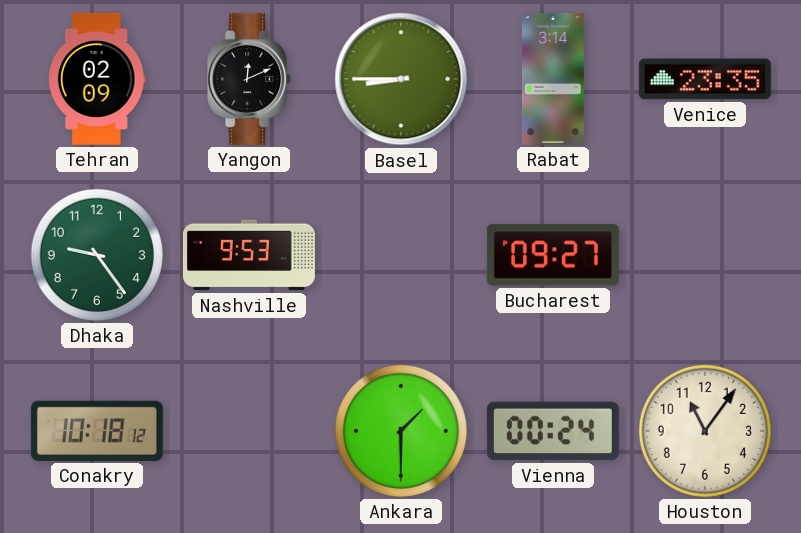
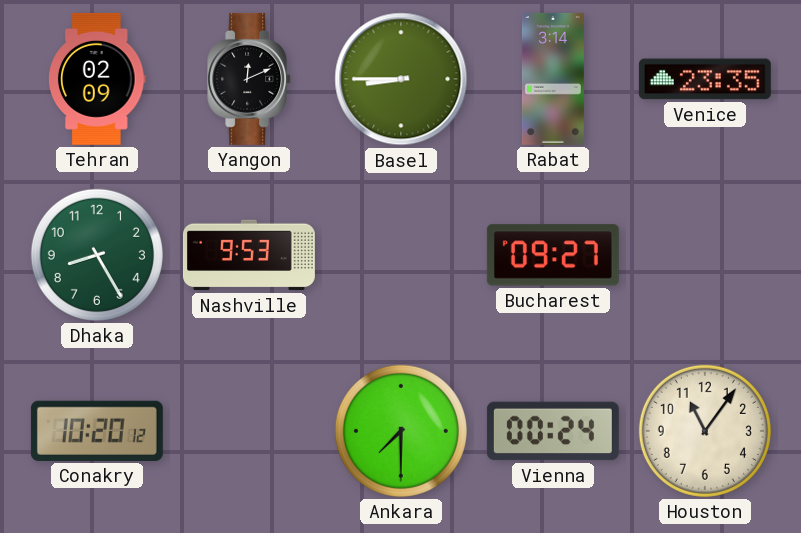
Dhaka: 9:24 -> 8:25
Conakry: 10:18 -> 10:20
Ankara: 1:30 -> 7:30
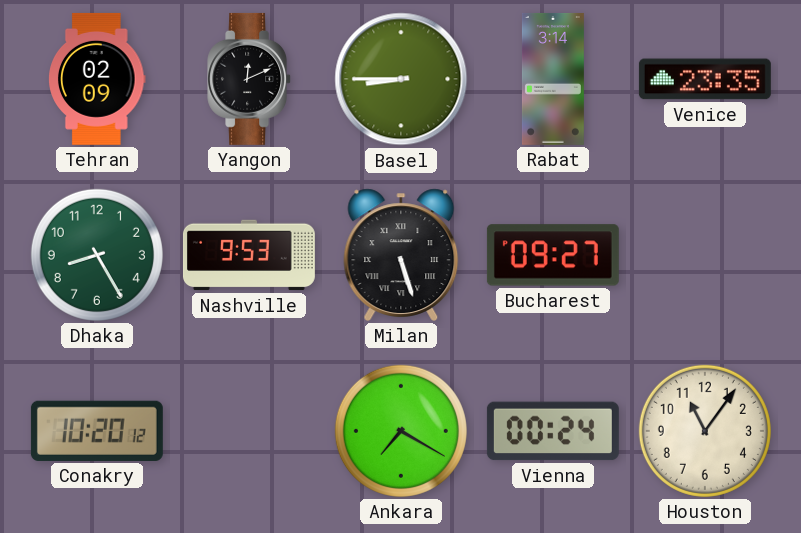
Milan: none -> 5:27
Ankara: 7:30 -> 7:20
